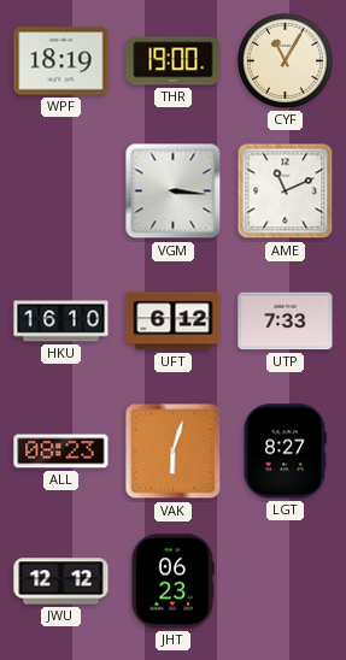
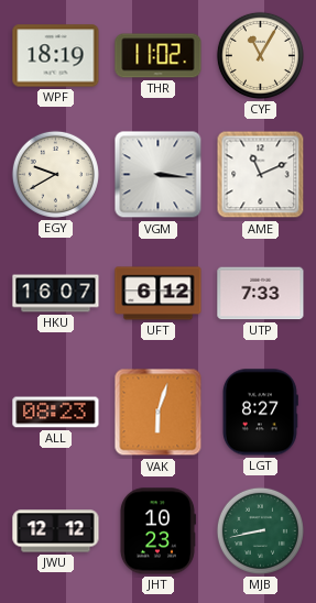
THR: 19:00 -> 11:02
EGY: none -> 9:40
HKU: 16:10 -> 16:07
JHT: 06:23 -> 10:23
MJB: none -> 8:43
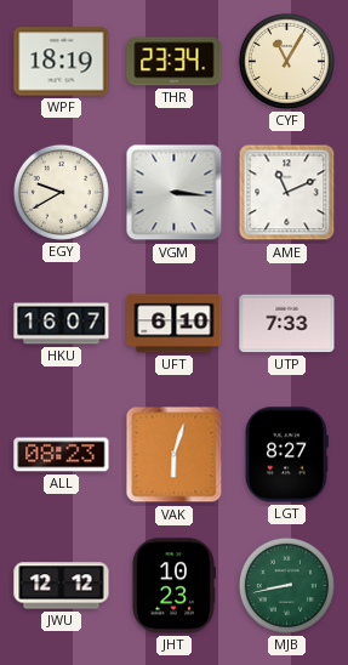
THR: 11:02 -> 23:34
UFT: 6:12 -> 6:10
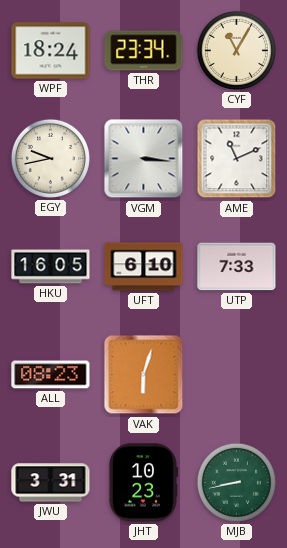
WPF: 18:19 -> 18:24
EGY: 9:40 -> 9:43
HKU: 16:07 -> 16:05
LGT: 8:27 -> none
JWU: 12:12 -> 3:31
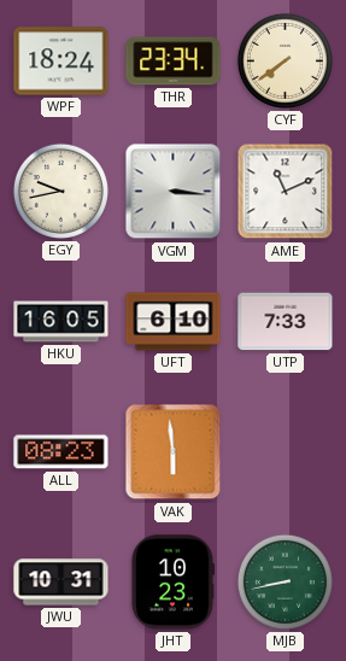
CYF: 11:05 -> 7:39
VAK: 6:03 -> 5:59
JWU: 3:31 -> 10:31
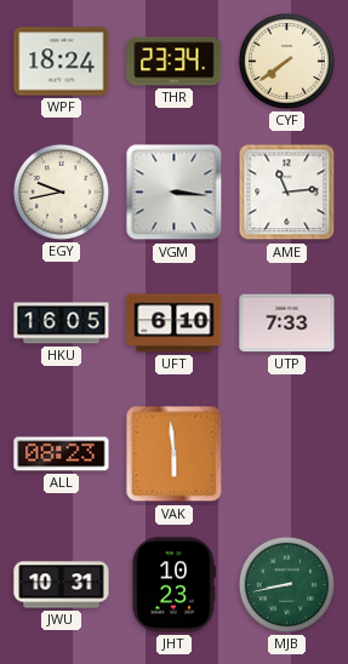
AME: 11:11 -> 11:14
